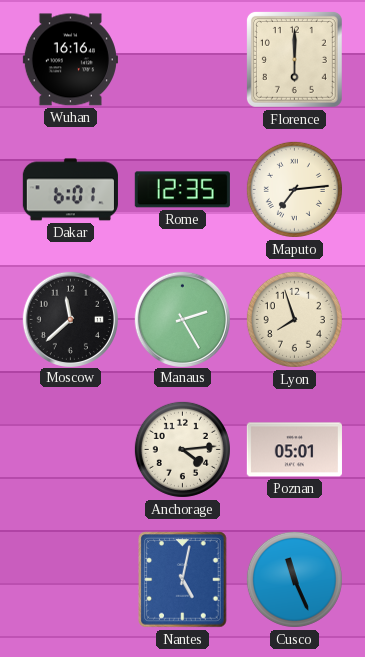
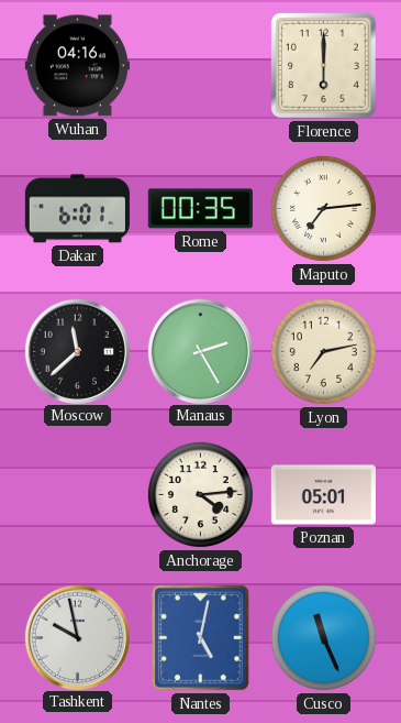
Wuhan: 16:16 -> 04:16
Rome: 12:35 -> 00:35
Lyon: 7:57 -> 7:13
Tashkent: none -> 9:58
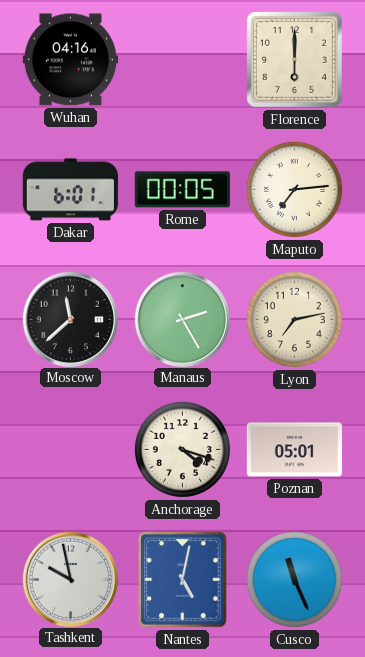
Rome: 00:35 -> 00:05
Anchorage: 4:14 -> 4:18
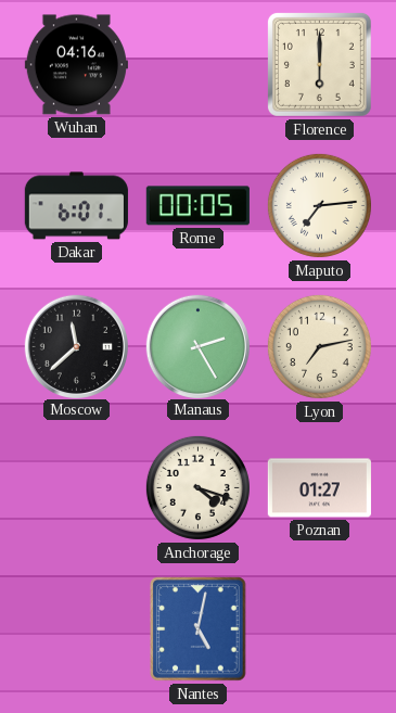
Poznan: 05:01 -> 01:27
Tashkent: 9:58 -> none
Cusco: 11:26 -> none
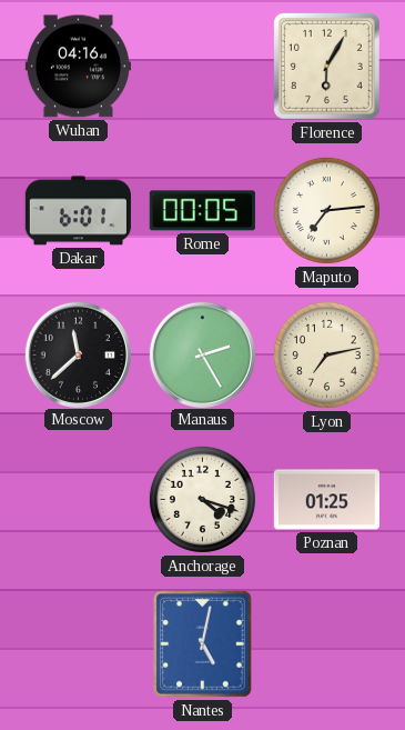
Florence: 6:00 -> 6:05
Poznan: 01:27 -> 01:25
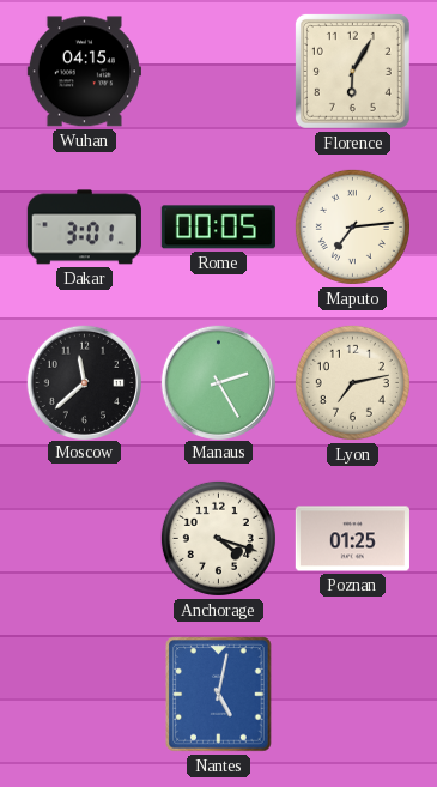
Wuhan: 04:16 -> 04:15
Dakar: 6:01 -> 3:01
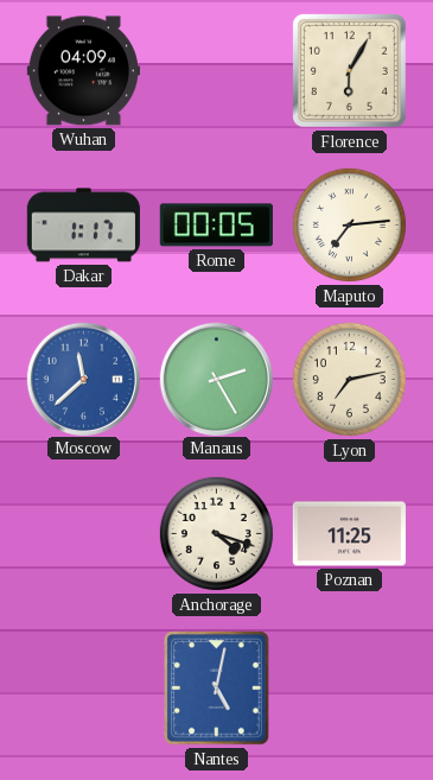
Wuhan: 04:15 -> 04:09
Dakar: 3:01 -> 1:17
Moscow dial: black -> blue
Poznan: 01:25 -> 11:25
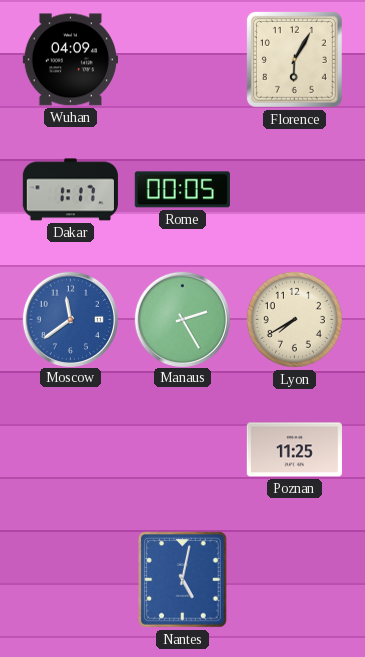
Maputo: 7:14 -> none
Moscow: 11:38 -> 11:39
Lyon: 7:13 -> 7:40
Anchorage: 4:18 -> none
